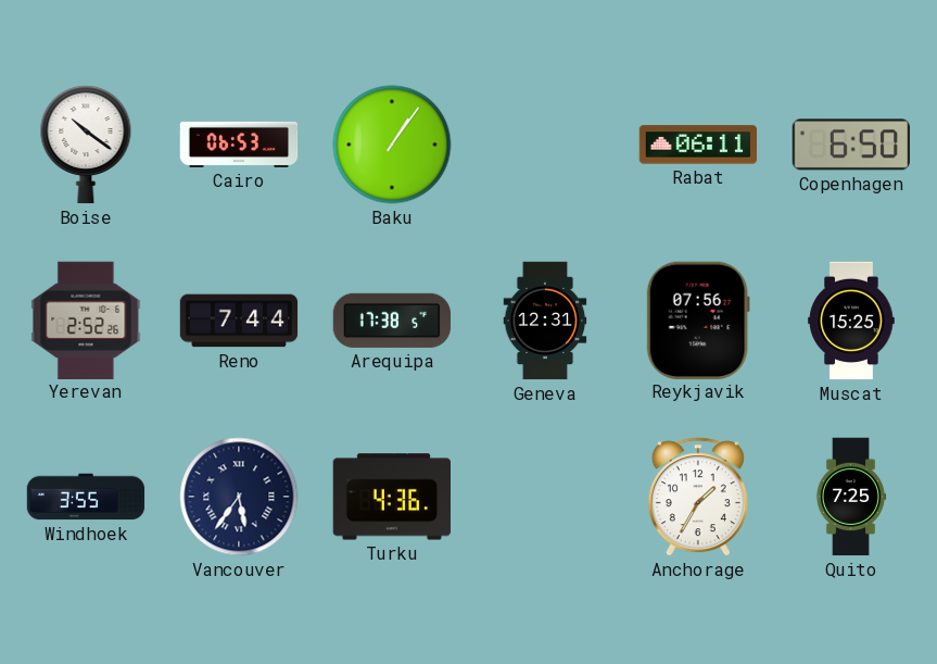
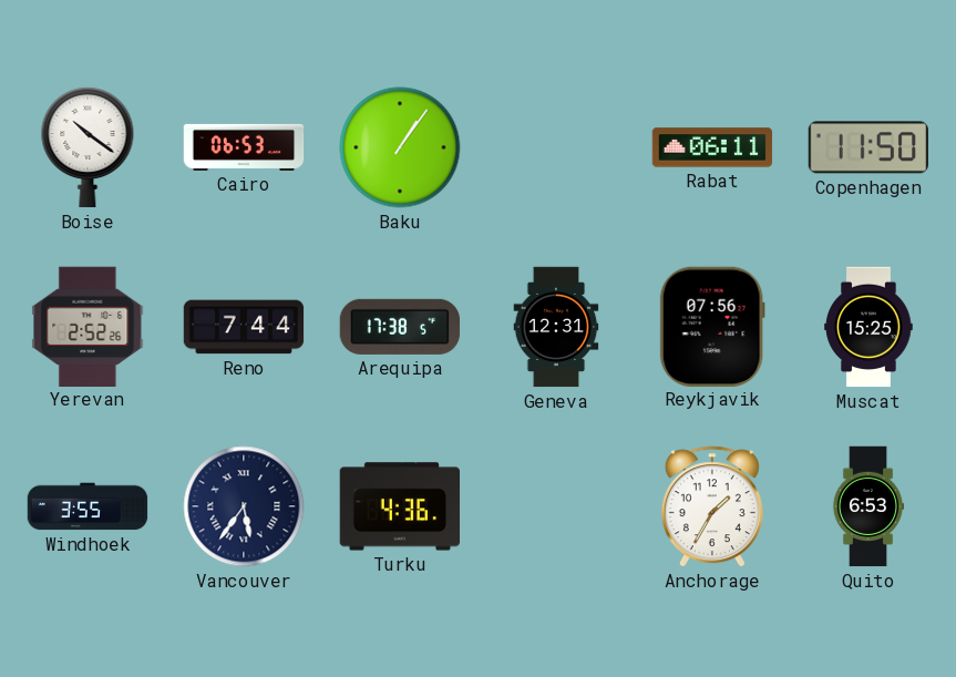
Copenhagen: 6:50 -> 11:50
Quito: 7:25 -> 6:53
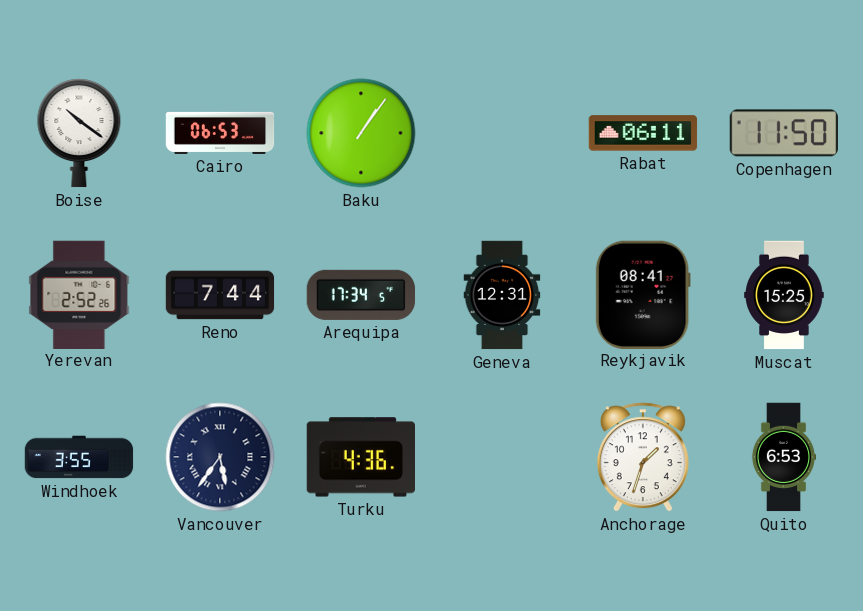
Arequipa: 17:38 -> 17:34
Reykjavik: 07:56 -> 08:41
Anchorage: 1:35 -> 1:33
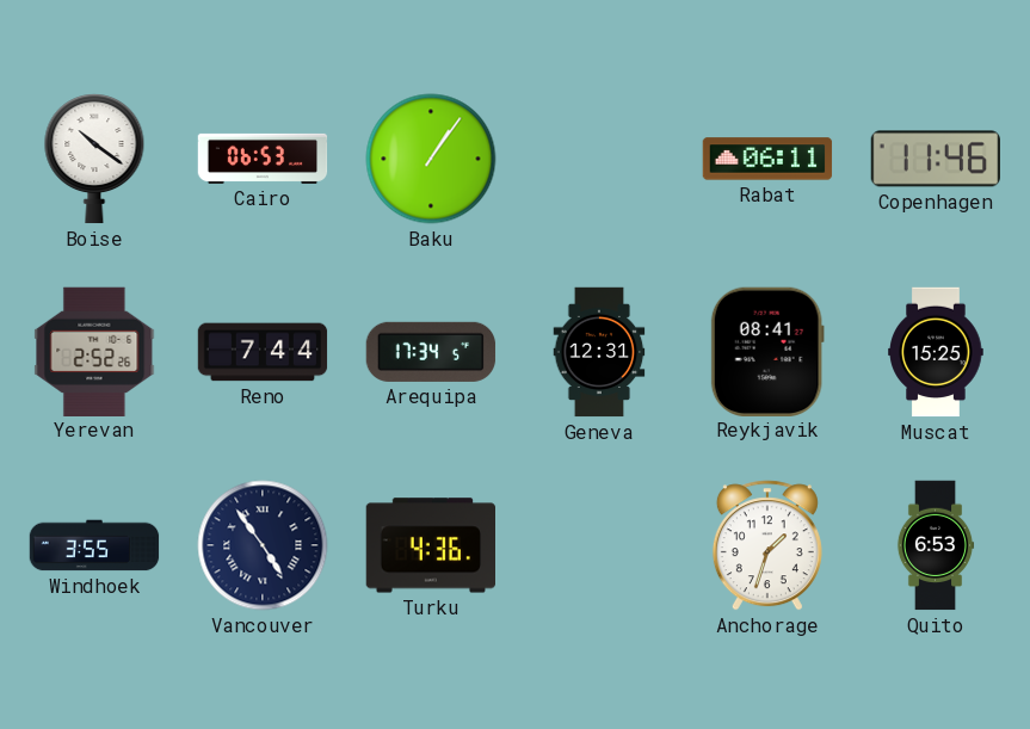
Copenhagen: 11:50 -> 11:46
Vancouver: 5:36 -> 4:54
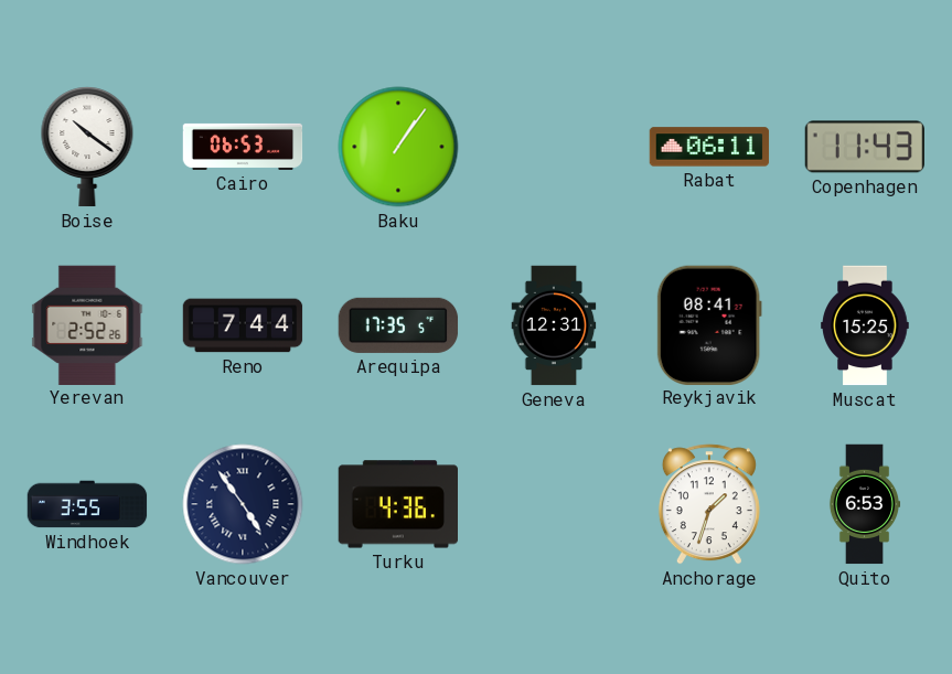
Copenhagen: 11:46 -> 11:43
Arequipa: 17:34 -> 17:35
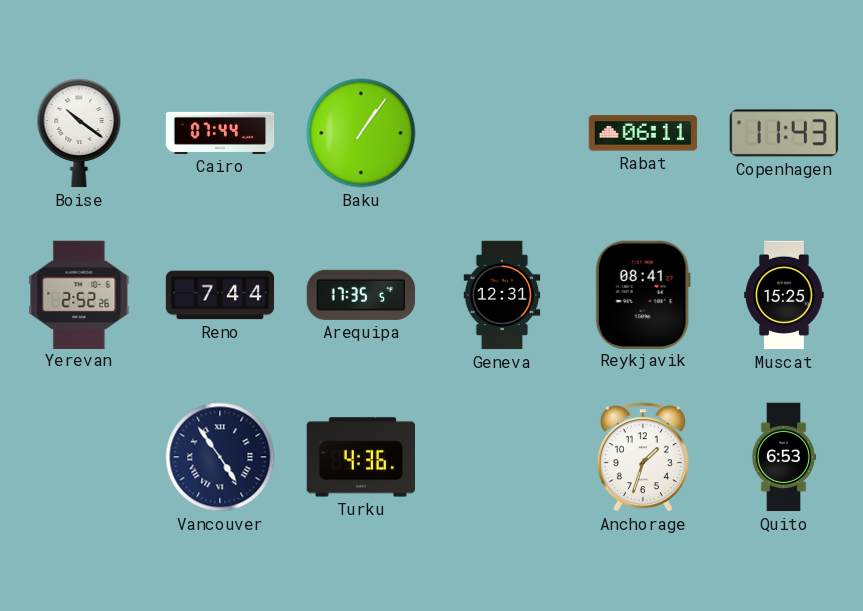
Cairo: 06:53 -> 07:44
Windhoek: 3:55 -> none
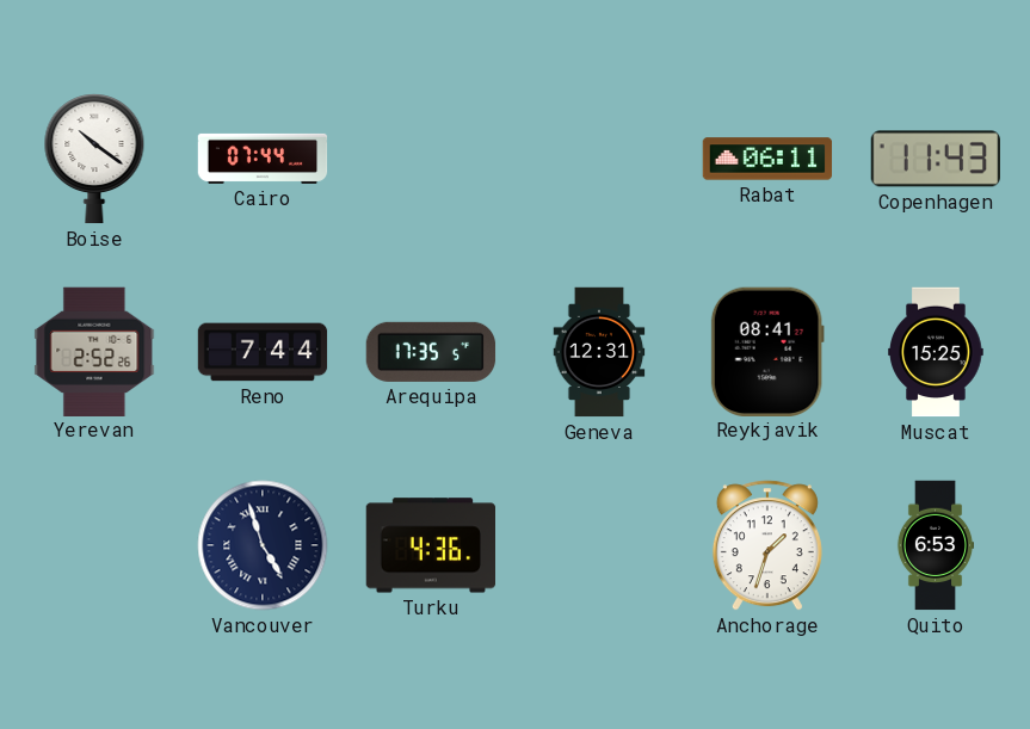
Baku: 1:06 -> none
Vancouver: 4:54 -> 4:57
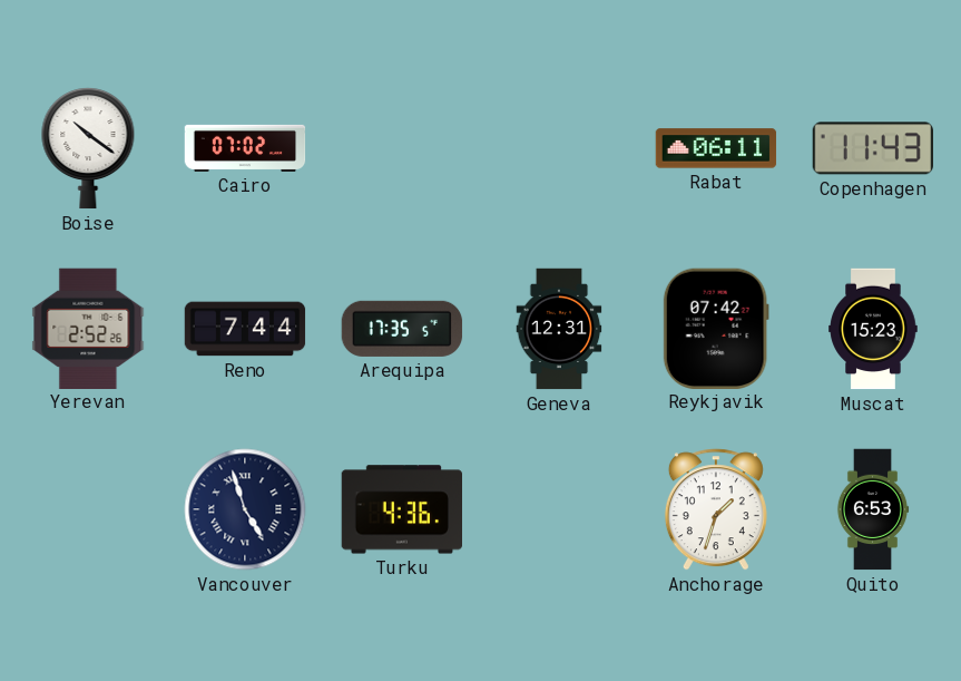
Cairo: 07:44 -> 07:02
Reykjavik: 08:41 -> 07:42
Muscat: 15:25 -> 15:23
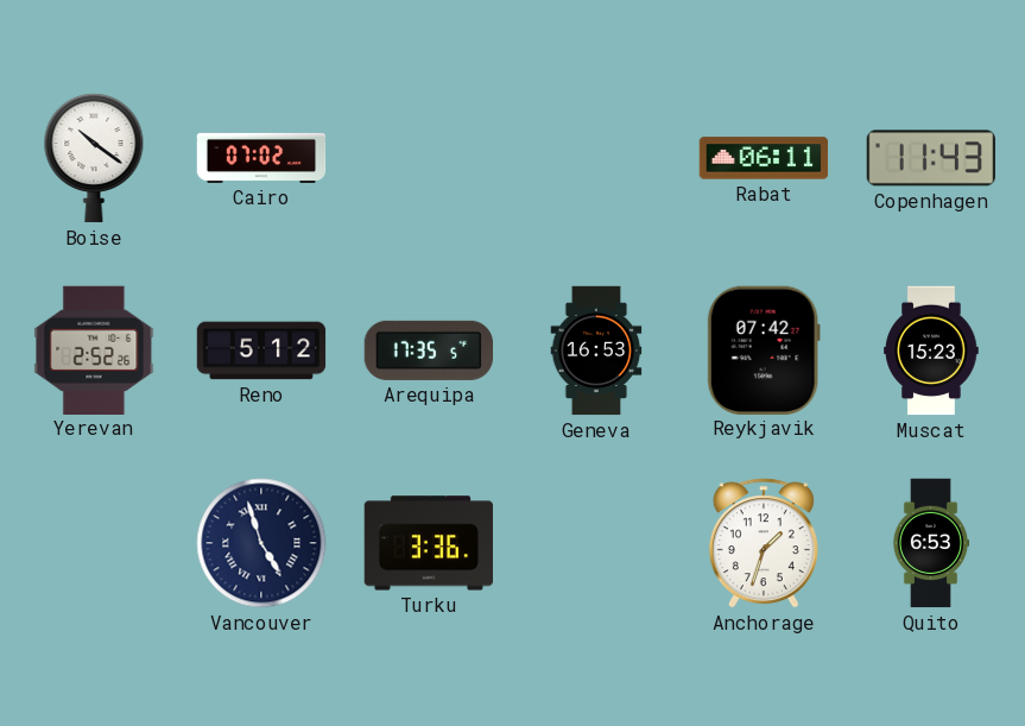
Reno: 7:44 -> 5:12
Geneva: 12:31 -> 16:53
Turku: 4:36 -> 3:36
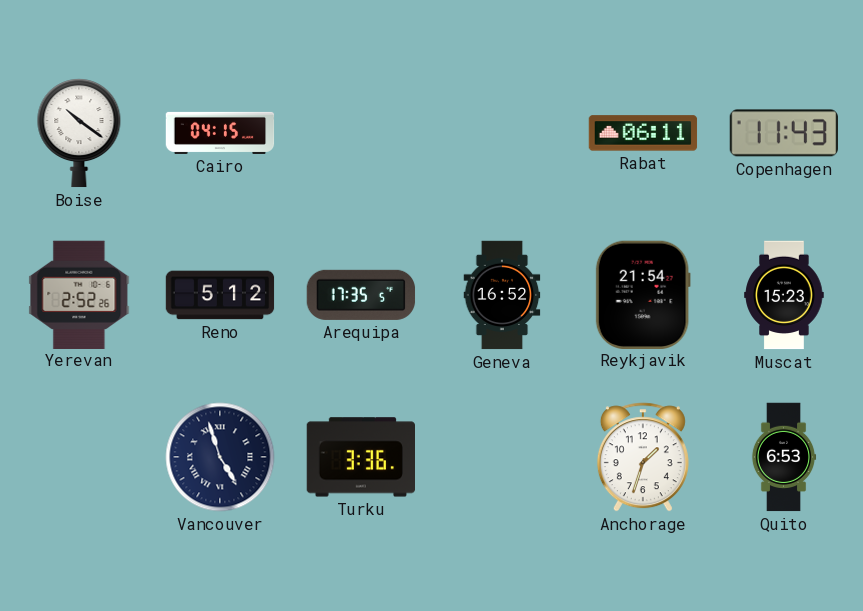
Cairo: 07:02 -> 04:15
Geneva: 16:53 -> 16:52
Reykjavik: 07:42 -> 21:54
